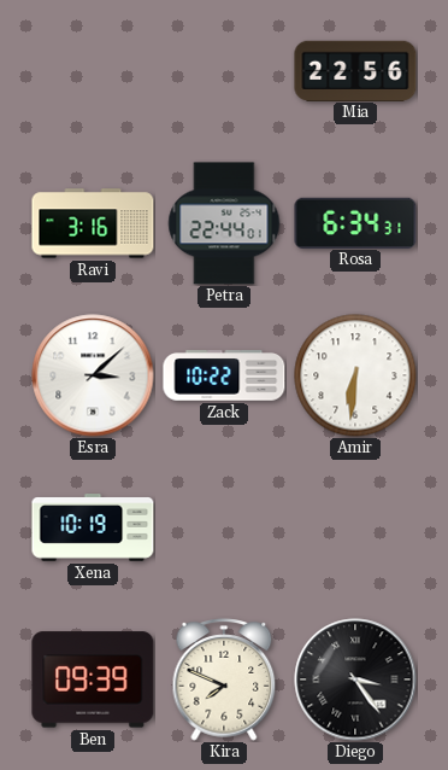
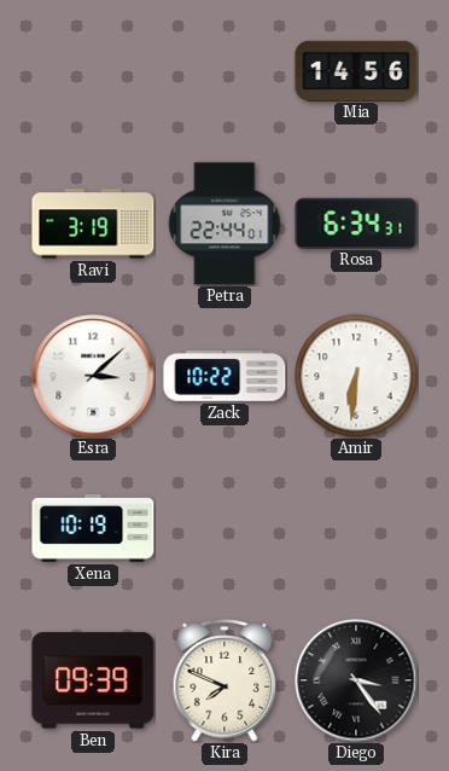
Mia: 22:56 -> 14:56
Ravi: 3:16 -> 3:19
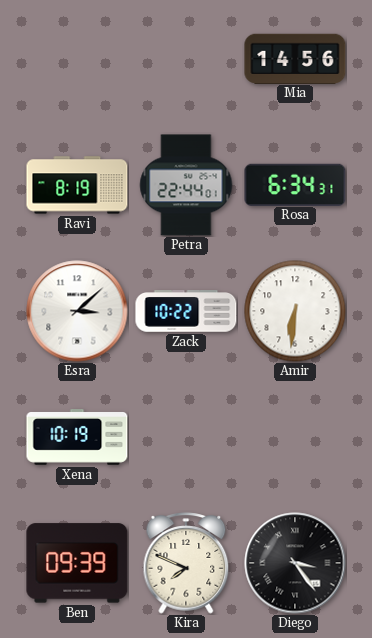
Ravi: 3:19 -> 8:19
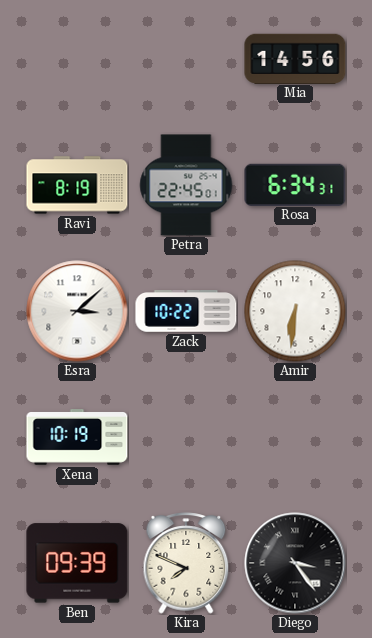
Petra: 22:44 -> 22:45
